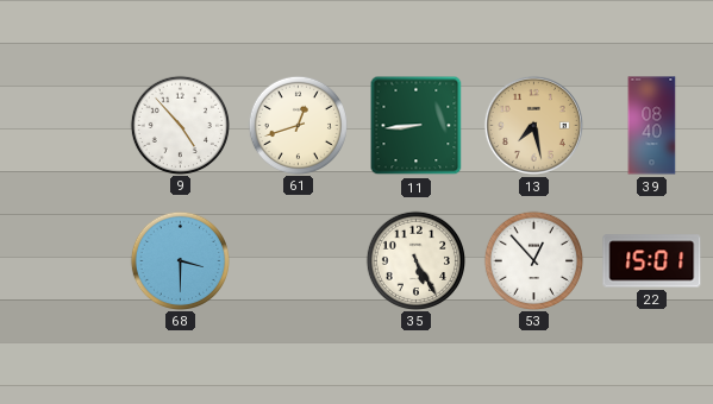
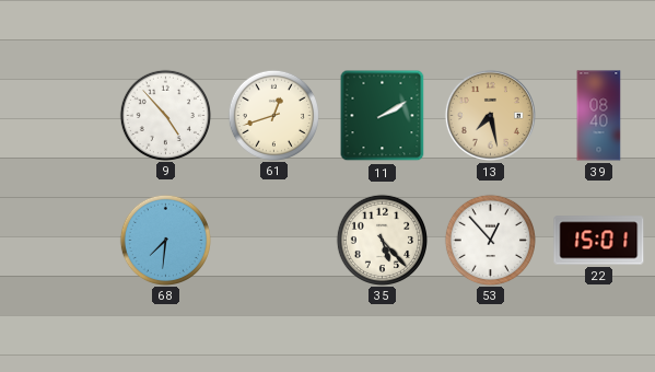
11: 8:44 -> 2:10
68: 3:30 -> 7:31
35: 5:25 -> 5:23
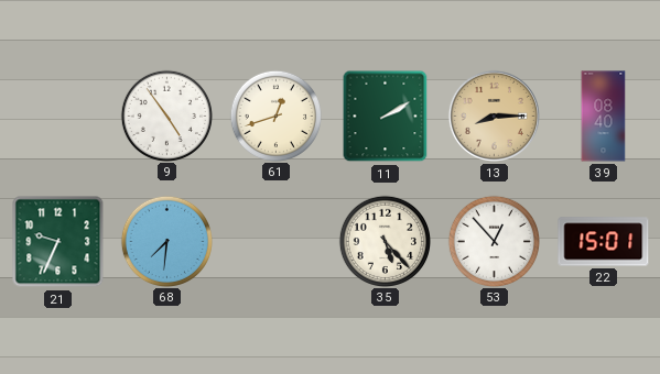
9: 4:53 -> 4:54
13: 7:28 -> 8:15
21: none -> 9:34
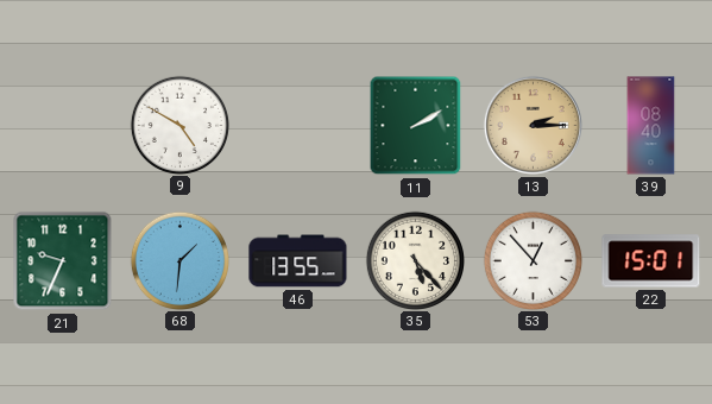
9: 4:54 -> 4:50
61: 12:42 -> none
13: 8:15 -> 2:15
68: 7:31 -> 1:31
46: none -> 13:55
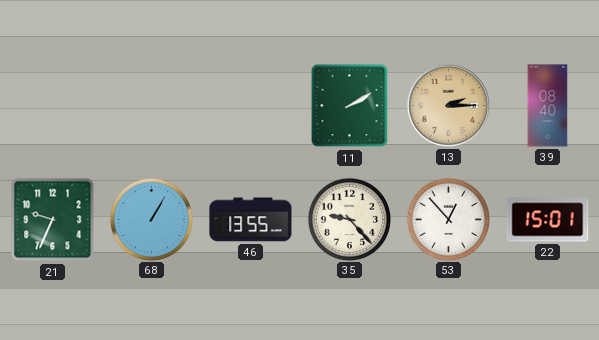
9: 4:50 -> none
68: 1:31 -> 1:05
35: 5:23 -> 9:23
